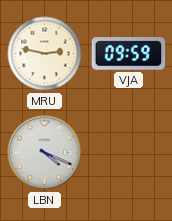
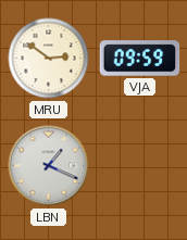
MRU: 2:47 -> 2:51
LBN: 4:19 -> 1:19
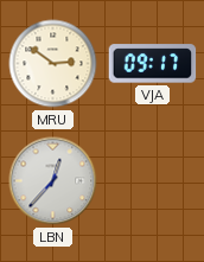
VJA: 09:59 -> 09:17
LBN: 1:19 -> 12:37
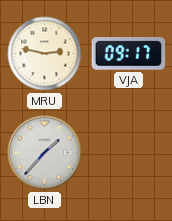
MRU: 2:51 -> 2:47
LBN: 12:37 -> 1:37
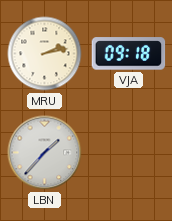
MRU: 2:47 -> 2:13
VJA: 09:17 -> 09:18
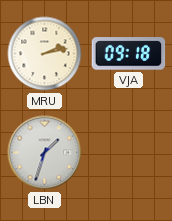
LBN: 1:37 -> 1:33
